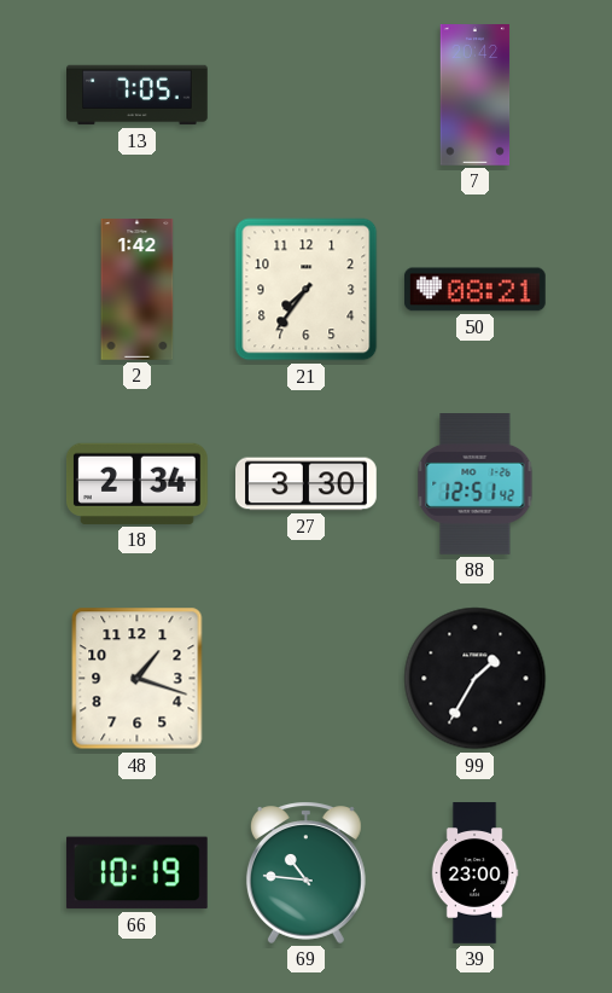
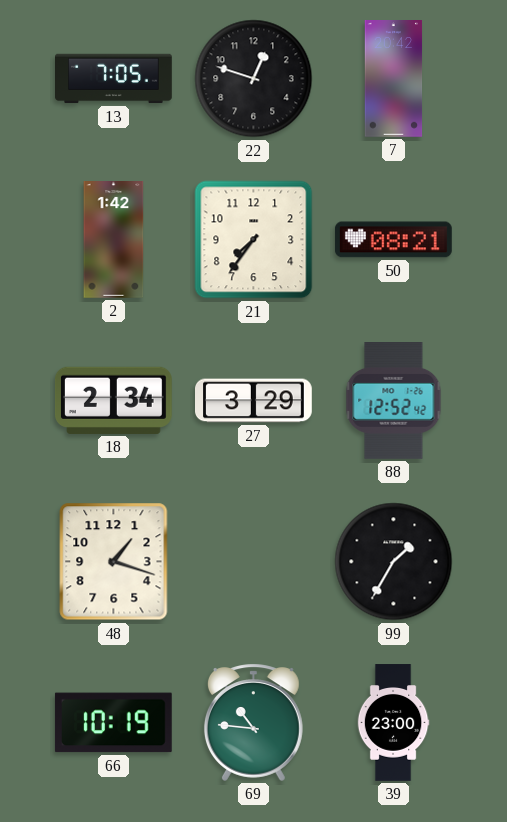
22: none -> 12:48
27: 3:30 -> 3:29
88: 12:51 -> 12:52
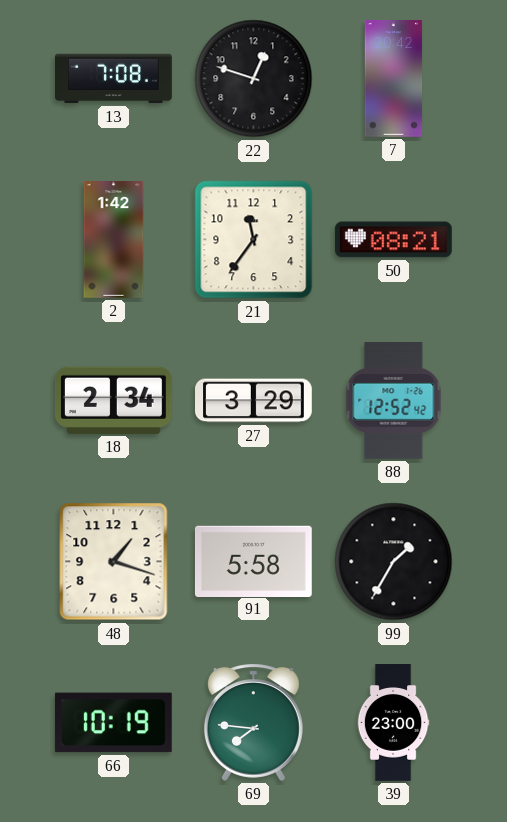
13: 7:05 -> 7:08
21: 7:36 -> 11:36
91: none -> 5:58
69: 10:46 -> 7:46
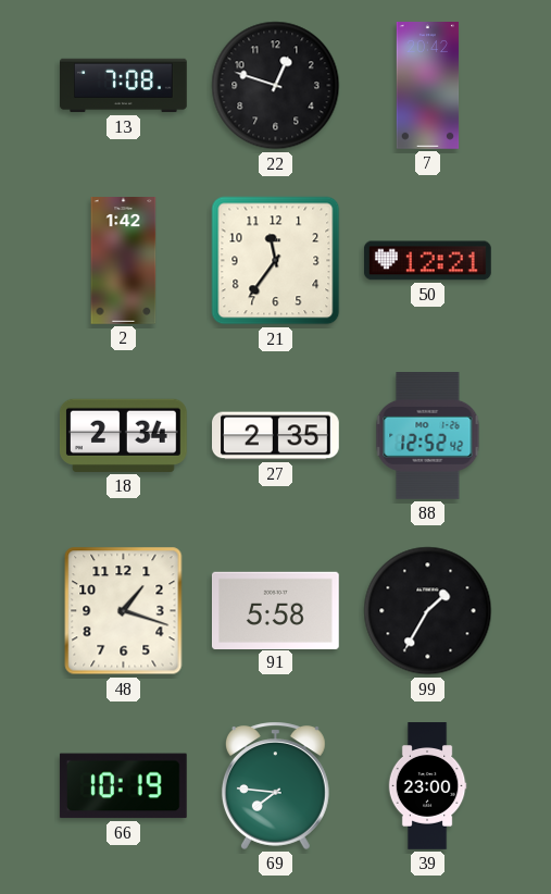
50: 08:21 -> 12:21
27: 3:29 -> 2:35
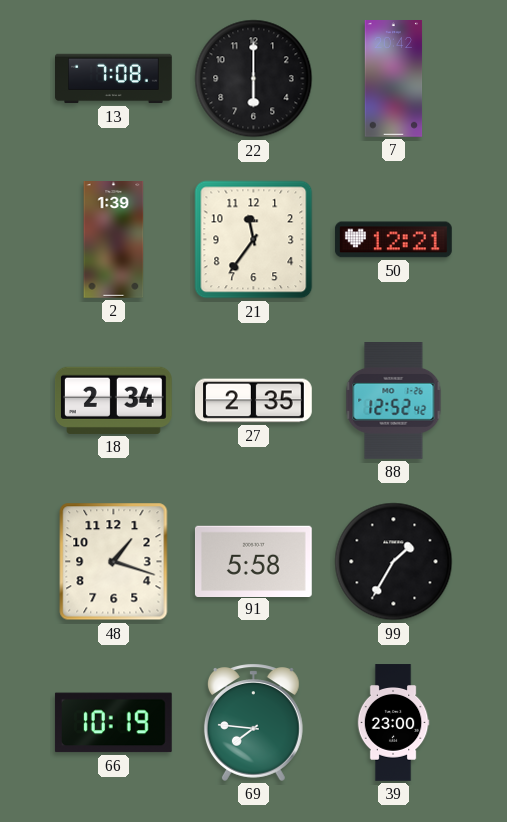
22: 12:48 -> 6:00
2: 1:42 -> 1:39
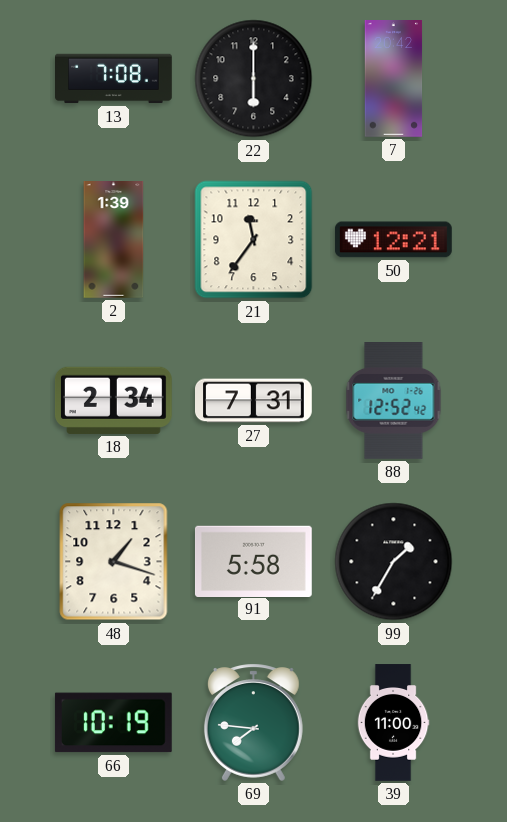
27: 2:35 -> 7:31
39: 23:00 -> 11:00
